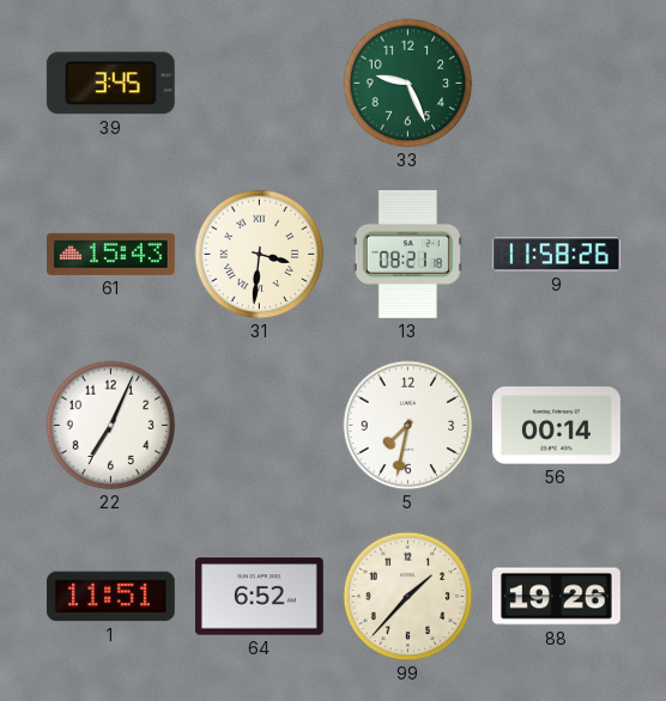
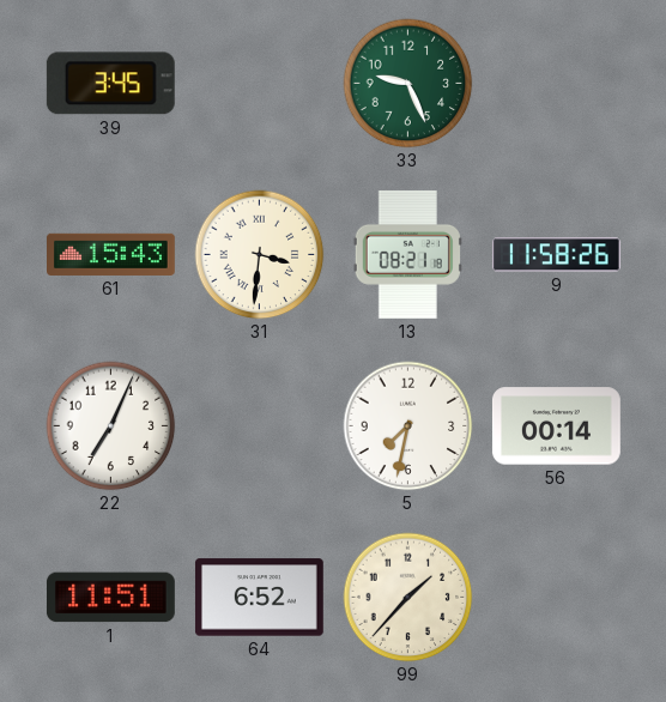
88: 19:26 -> none
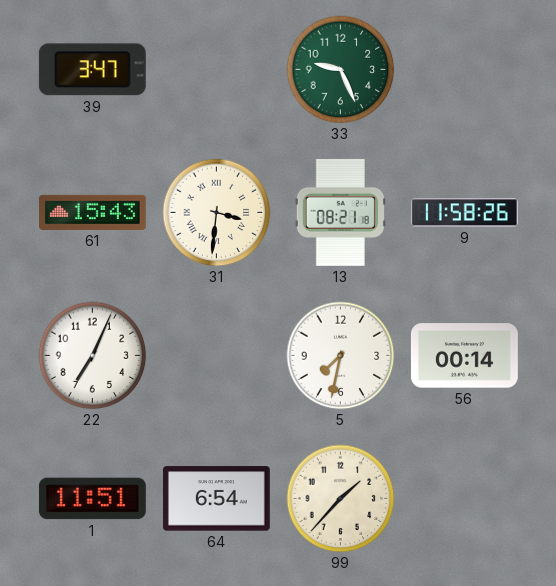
39: 3:45 -> 3:47
64: 6:52 -> 6:54
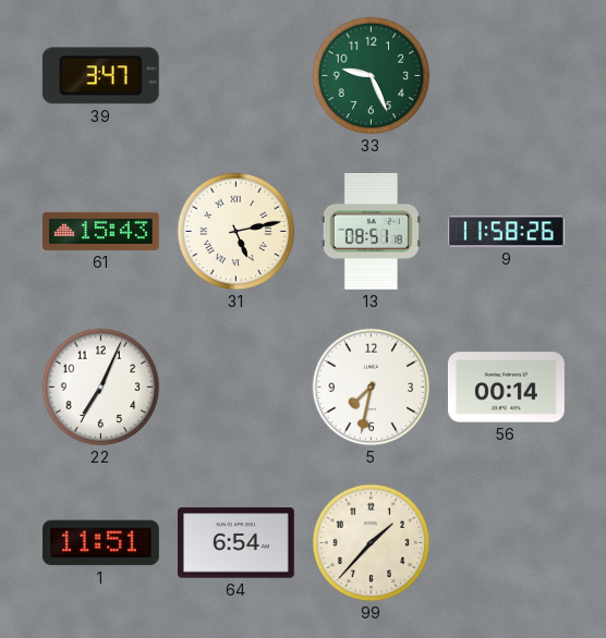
31: 3:31 -> 5:13
13: 08:21 -> 08:51
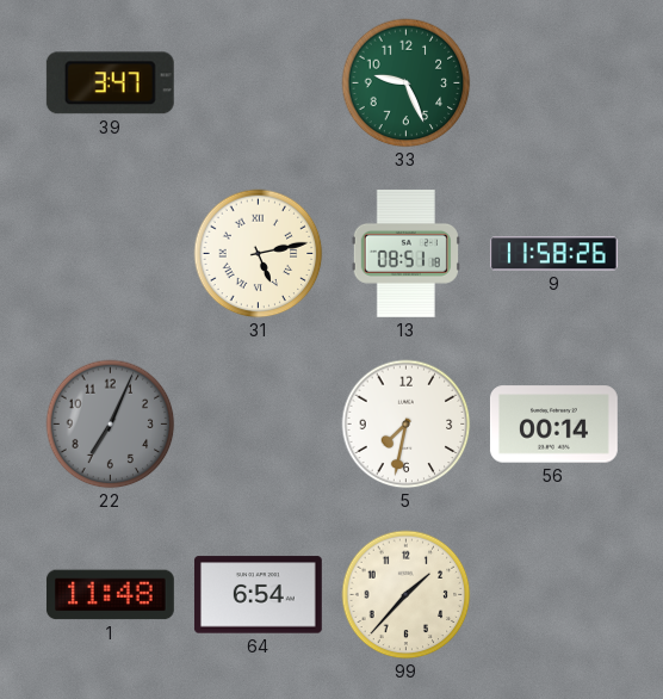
61: 15:43 -> none
22 dial: white -> grey
1: 11:51 -> 11:48
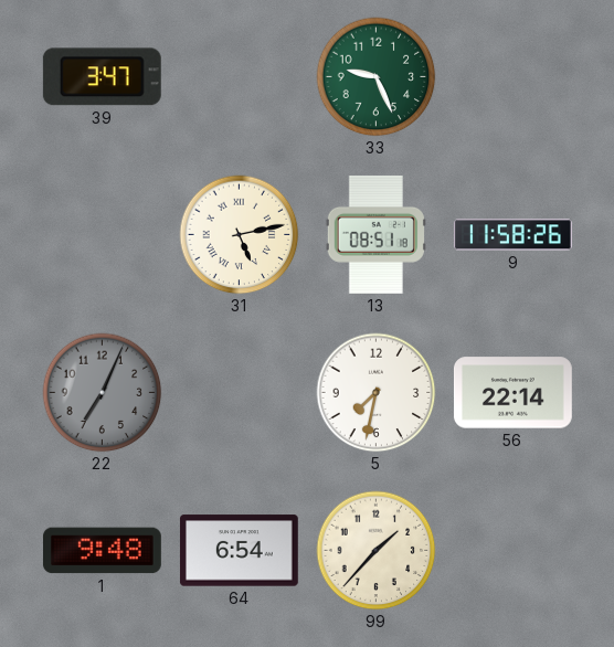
56: 00:14 -> 22:14
1: 11:48 -> 9:48
